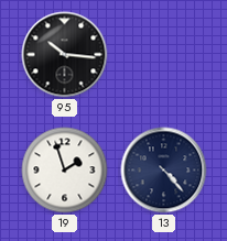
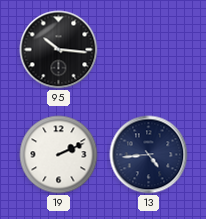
19: 1:57 -> 2:11
13: 4:23 -> 4:44
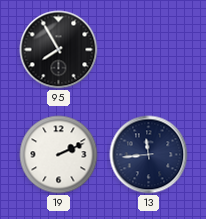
95: 10:16 -> 7:55
13: 4:44 -> 11:44
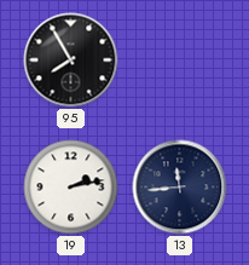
19: 2:11 -> 2:13
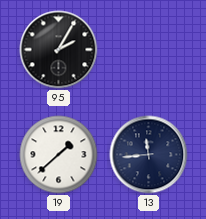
95: 7:55 -> 2:05
19: 2:13 -> 1:38
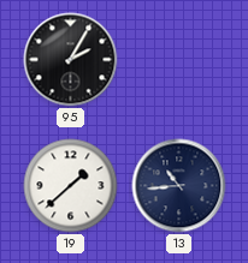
13: 11:44 -> 10:44
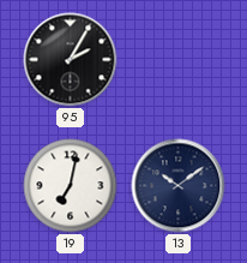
19: 1:38 -> 7:02
13: 10:44 -> 10:09
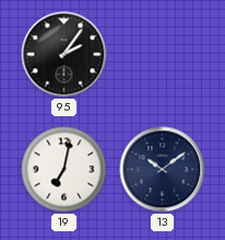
95: 2:05 -> 2:06
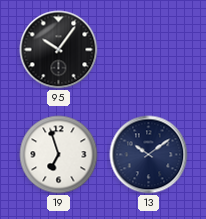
95: 2:06 -> 10:06
19: 7:02 -> 6:57
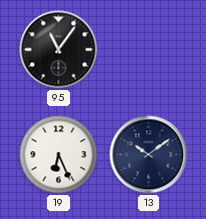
95: 10:06 -> 11:06
19: 6:57 -> 6:26
